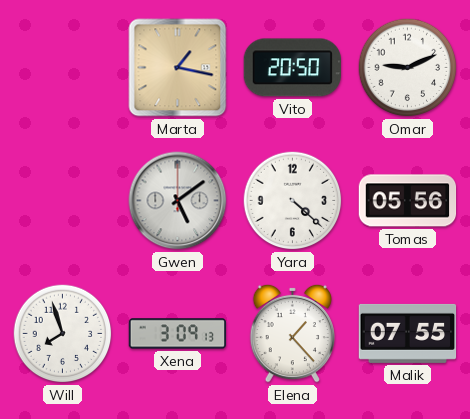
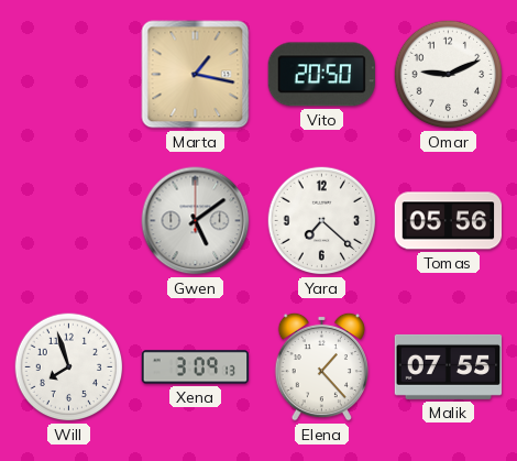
Yara: 4:22 -> 7:22
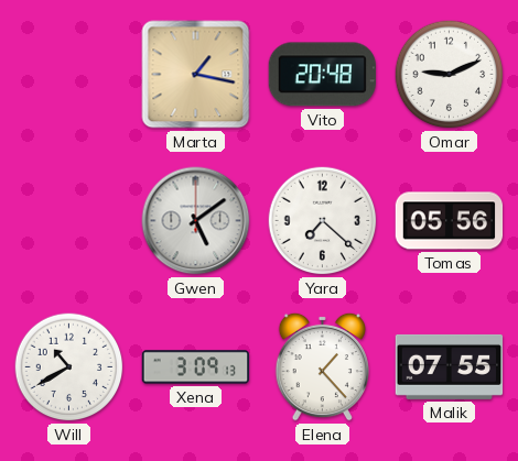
Vito: 20:50 -> 20:48
Will: 7:57 -> 10:40
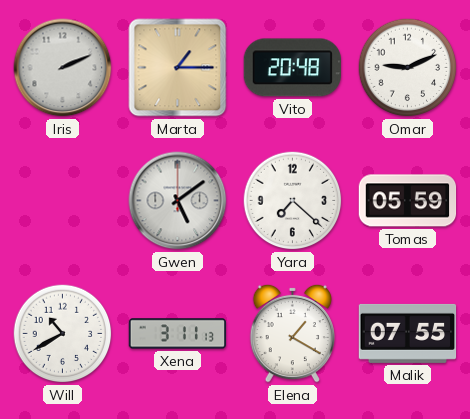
Iris: none -> 2:11
Marta: 1:17 -> 1:15
Tomas: 05:56 -> 05:59
Xena: 3:09 -> 3:11
Elena: 1:23 -> 1:20
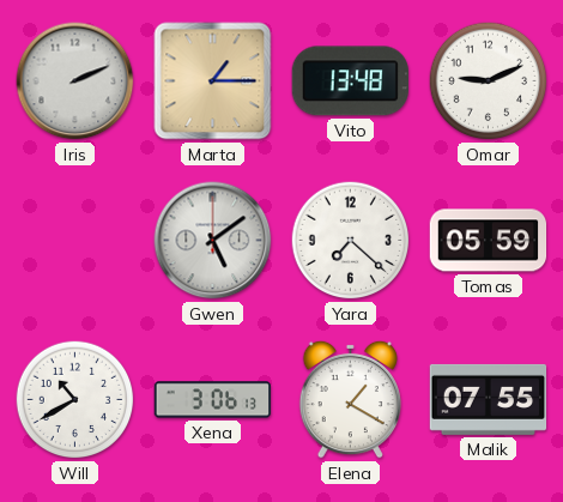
Vito: 20:48 -> 13:48
Xena: 3:11 -> 3:06
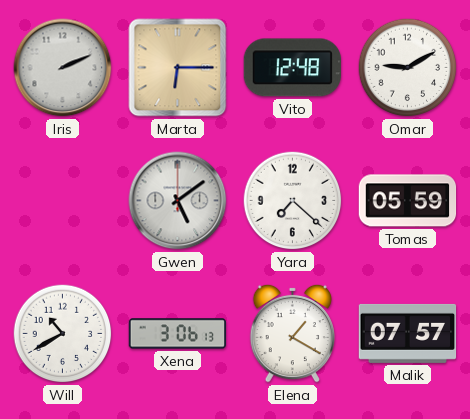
Marta: 1:15 -> 6:15
Vito: 13:48 -> 12:48
Omar: 9:11 -> 9:10
Malik: 07:55 -> 07:57
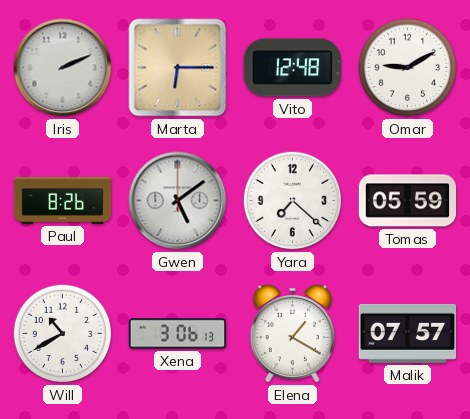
Paul: none -> 8:26
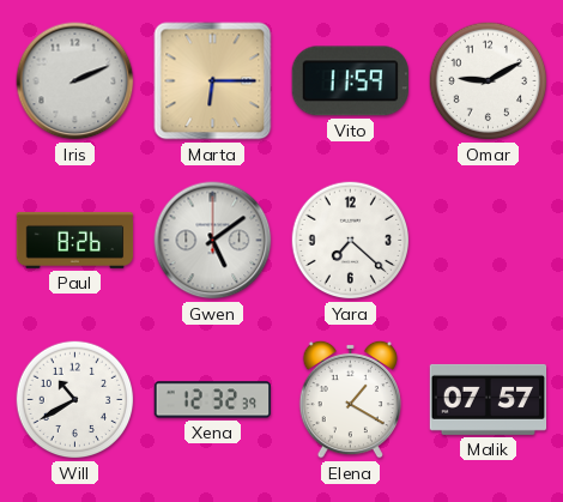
Vito: 12:48 -> 11:59
Tomas: 05:59 -> none
Xena: 3:06 -> 12:32
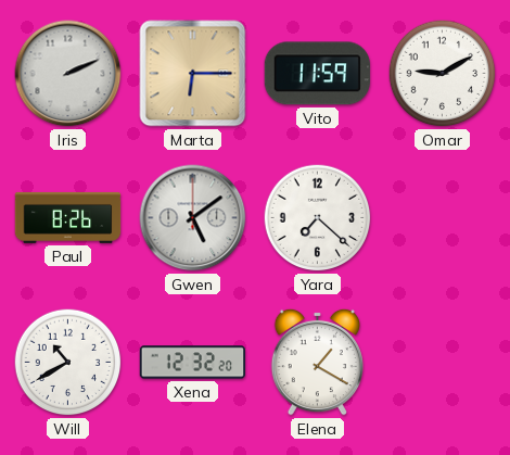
Xena: 12:32:39 -> 12:32:20
Malik: 07:57 -> none
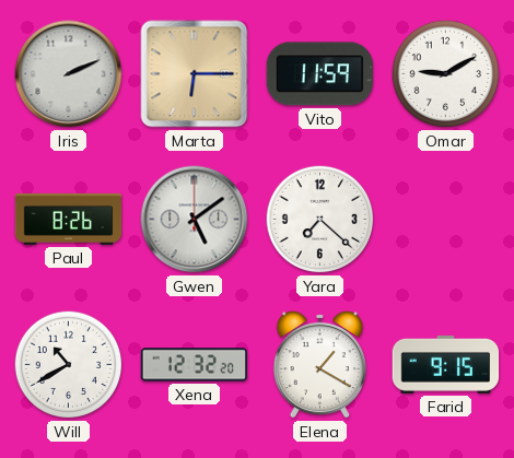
Farid: none -> 9:15
